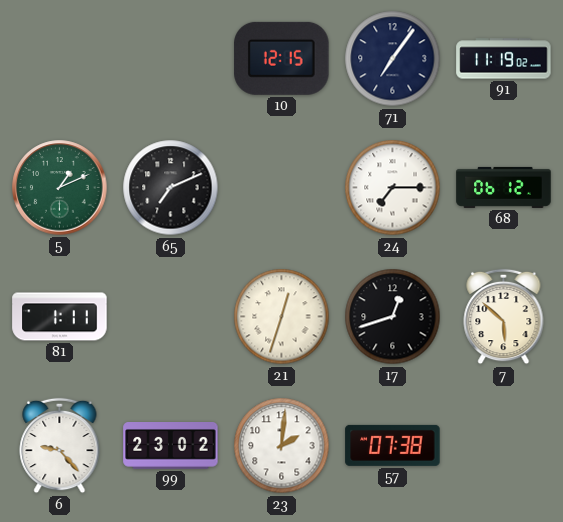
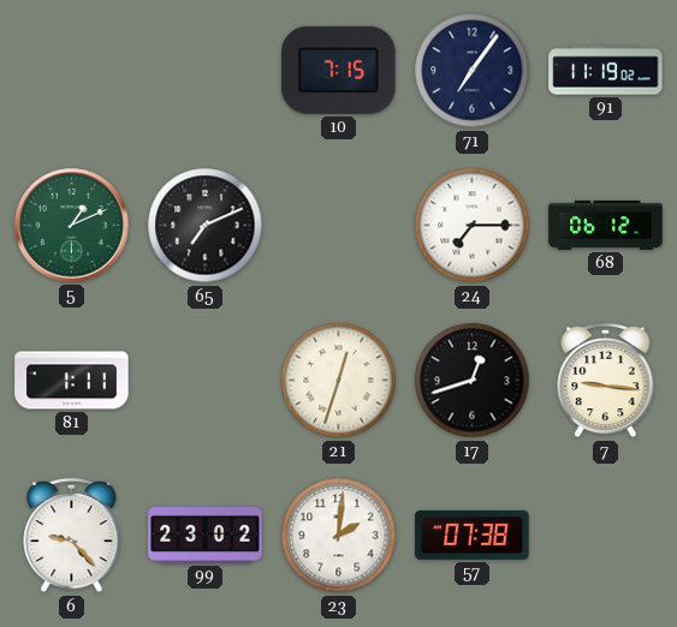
10: 12:15 -> 7:15
7: 5:52 -> 9:16
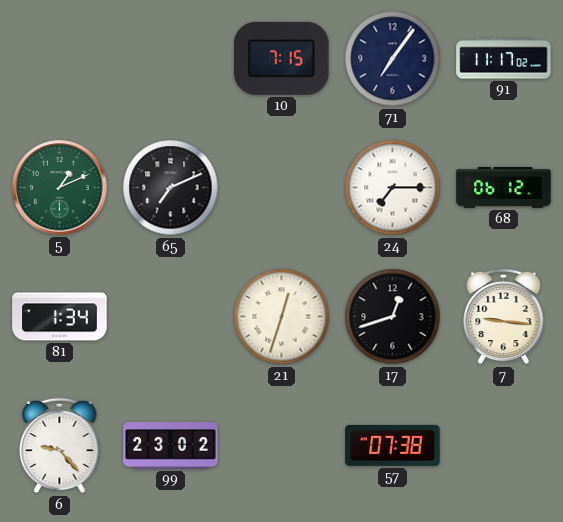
91: 11:19 -> 11:17
81: 1:11 -> 1:34
23: 2:01 -> none
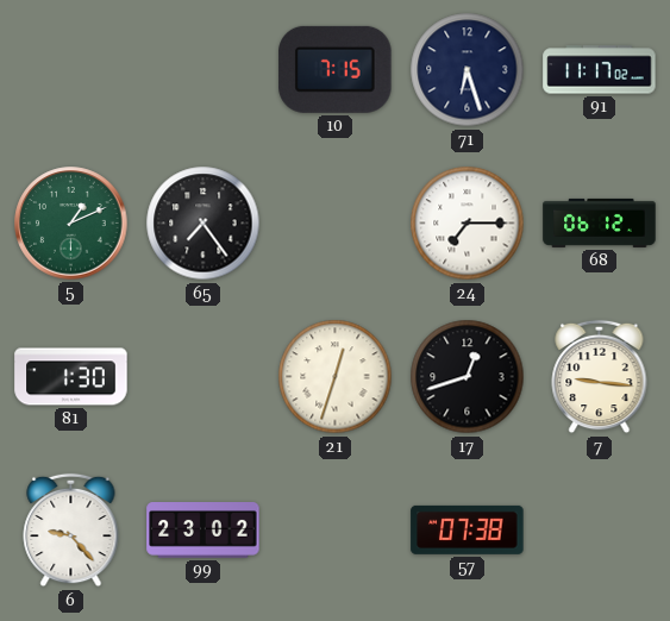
71: 7:06 -> 6:27
65: 7:11 -> 7:24
81: 1:34 -> 1:30
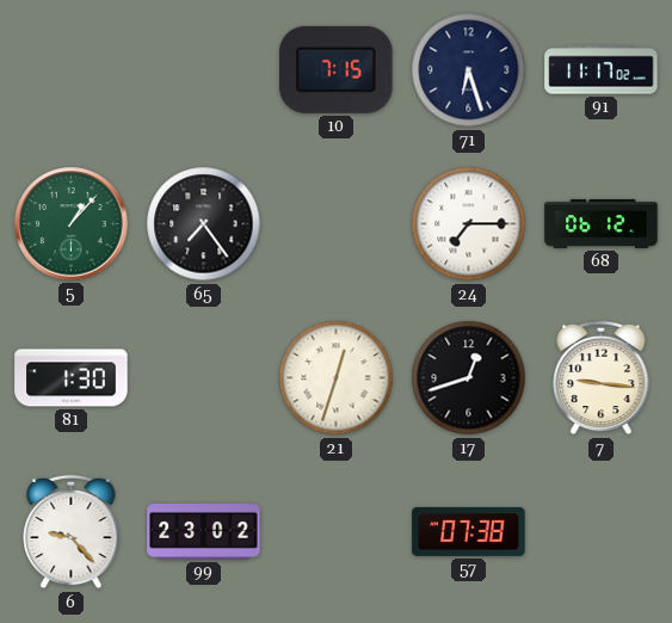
5: 1:11 -> 1:07
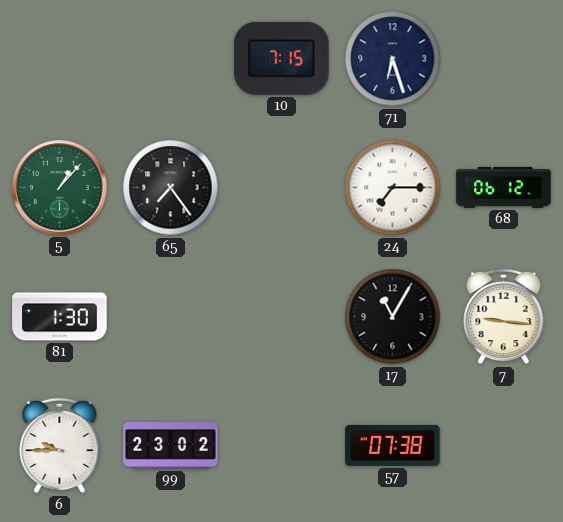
91: 11:17 -> none
21: 12:33 -> none
17: 12:42 -> 11:05
6: 9:23 -> 9:45
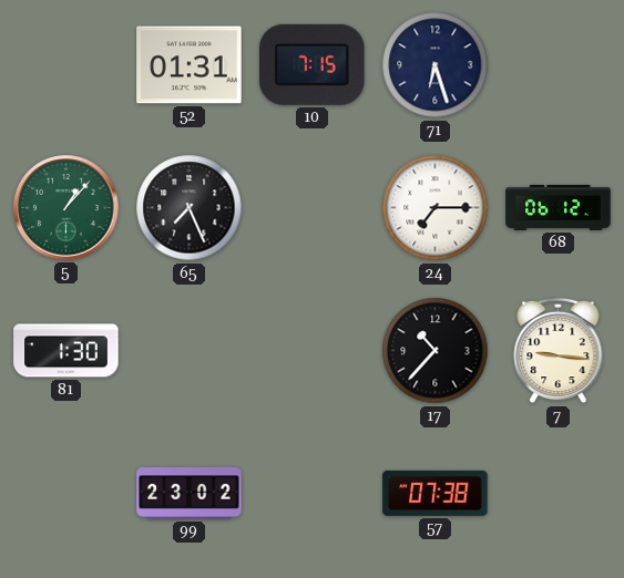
52: none -> 01:31
65: 7:24 -> 7:26
17: 11:05 -> 10:37
6: 9:45 -> none
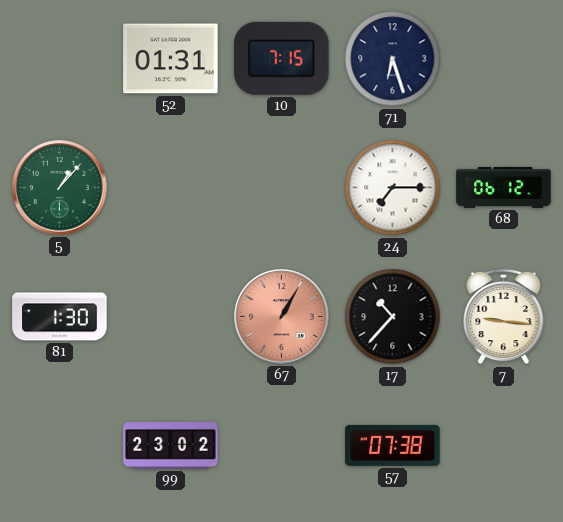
65: 7:26 -> none
67: none -> 1:05
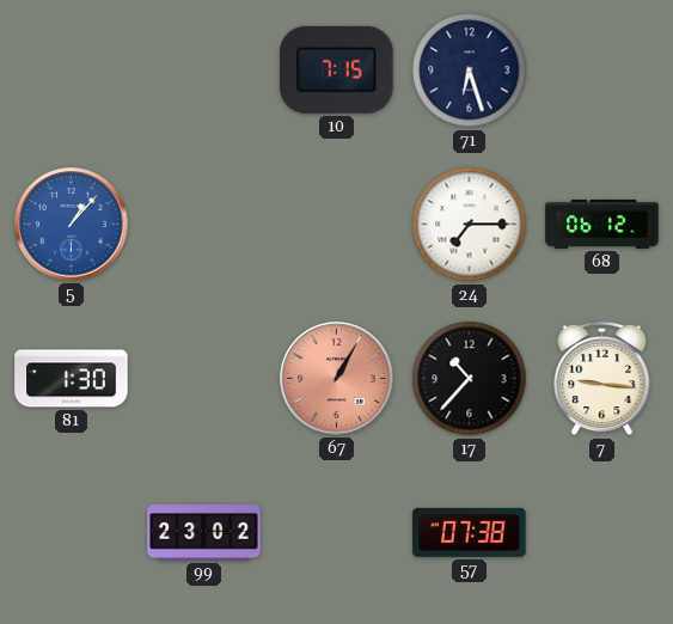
52: 01:31 -> none
5 dial: green -> blue
